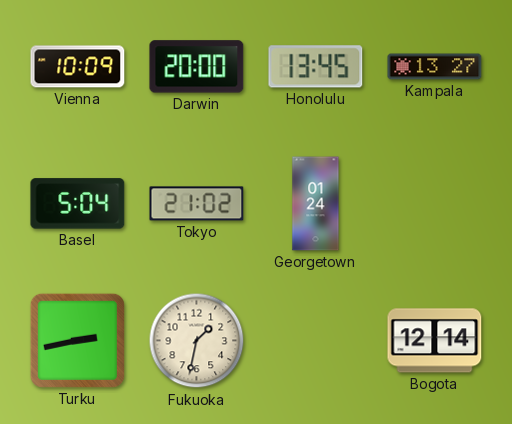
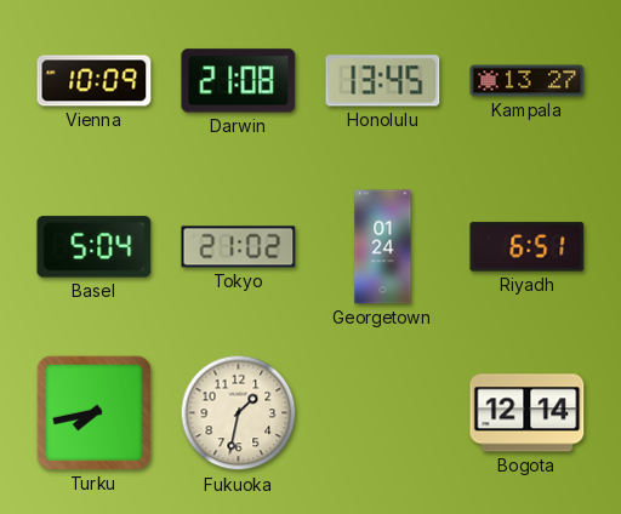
Darwin: 20:00 -> 21:08
Riyadh: none -> 6:51
Turku: 2:43 -> 7:43
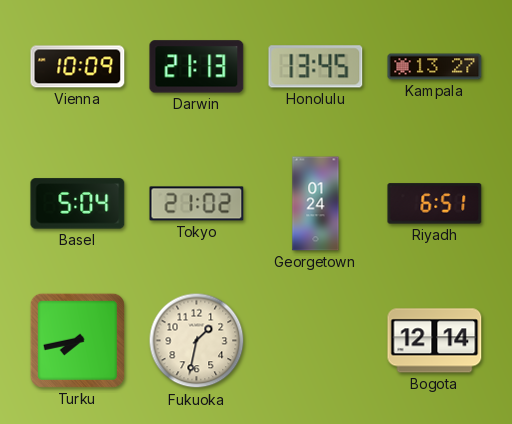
Darwin: 21:08 -> 21:13
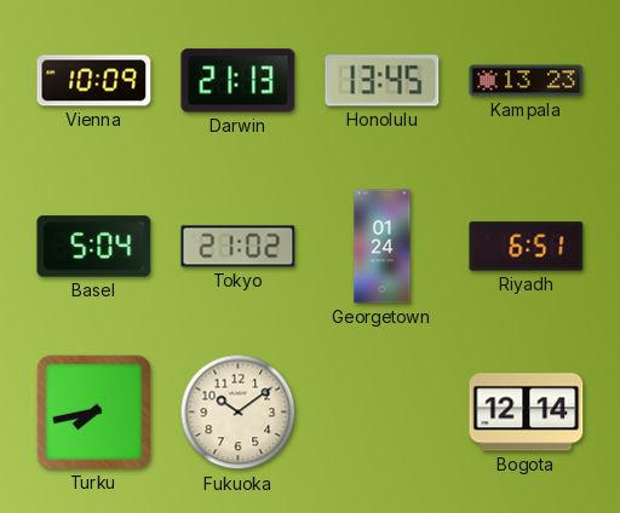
Kampala: 13:27 -> 13:23
Fukuoka: 1:32 -> 10:09
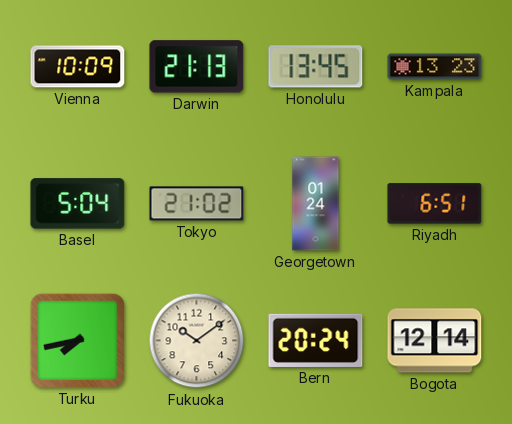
Bern: none -> 20:24
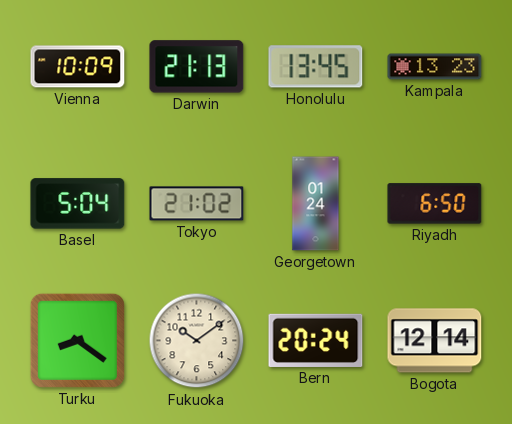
Riyadh: 6:51 -> 6:50
Turku: 7:43 -> 8:21
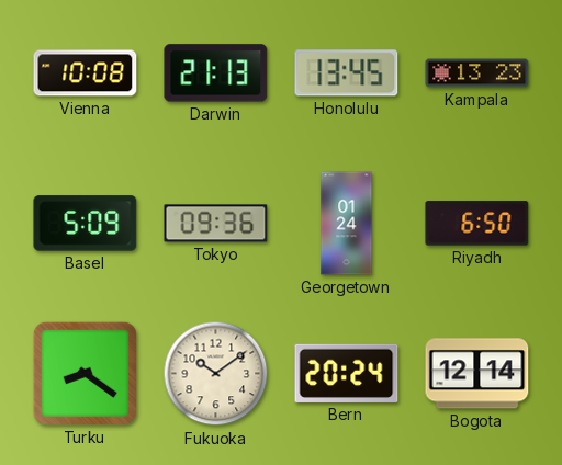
Vienna: 10:09 -> 10:08
Basel: 5:04 -> 5:09
Tokyo: 21:02 -> 09:36
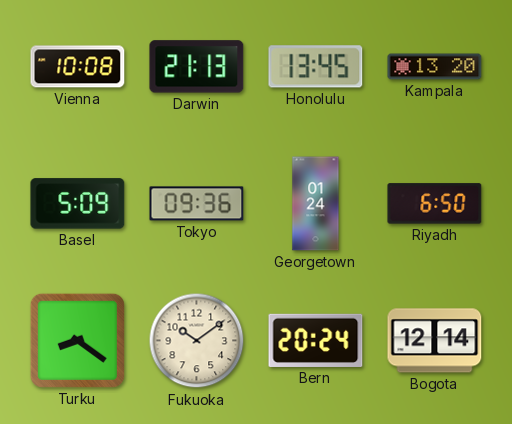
Kampala: 13:23 -> 13:20
